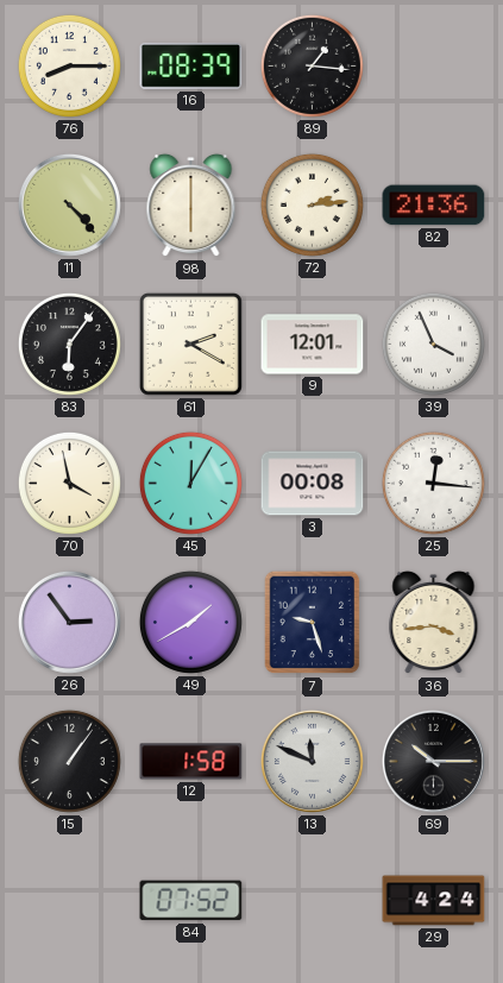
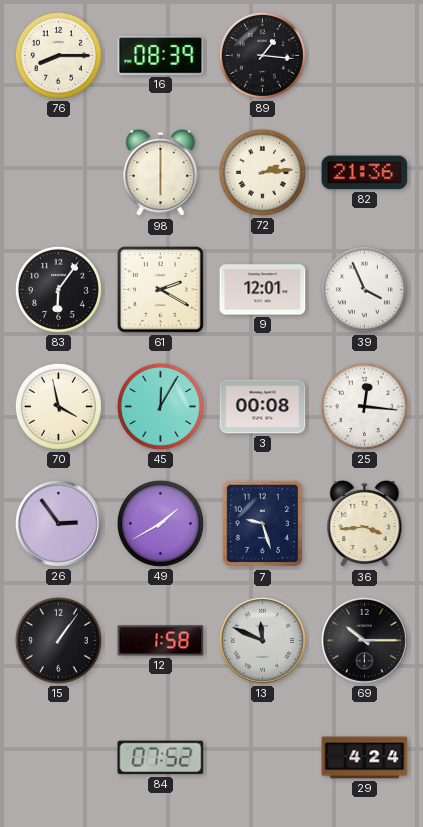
11: 4:23 -> none
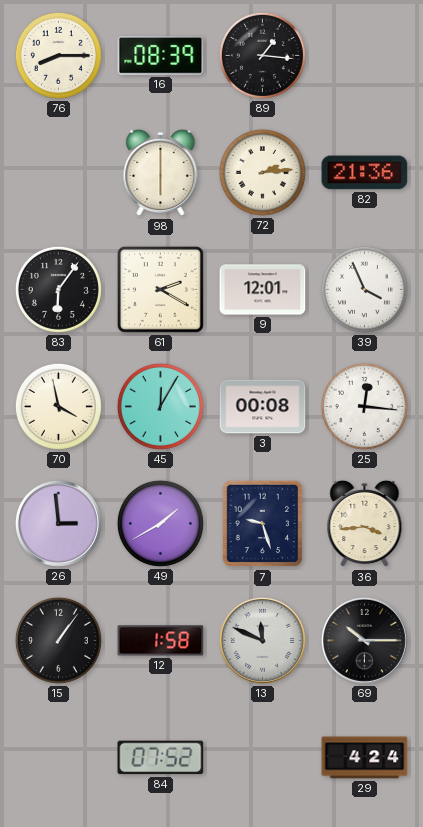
26: 2:54 -> 2:59
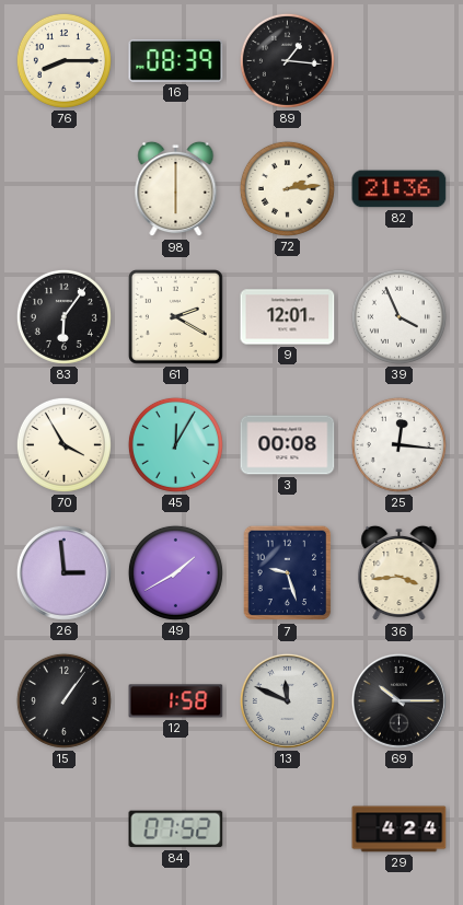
70: 3:58 -> 3:55
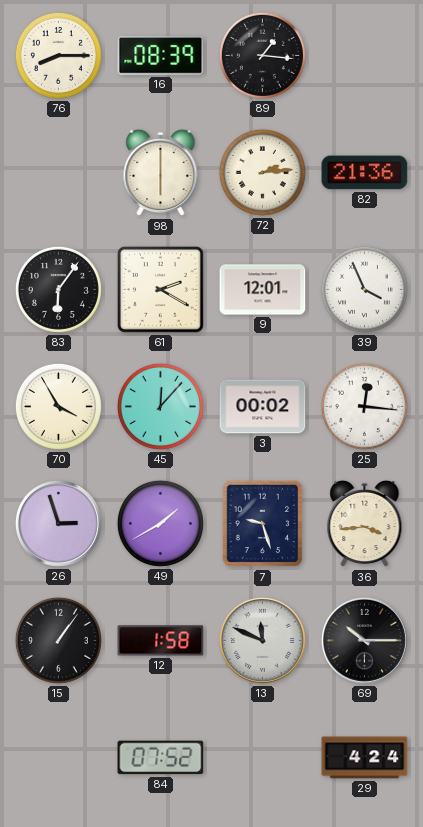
45: 12:05 -> 12:07
3: 00:08 -> 00:02
26: 2:59 -> 2:57
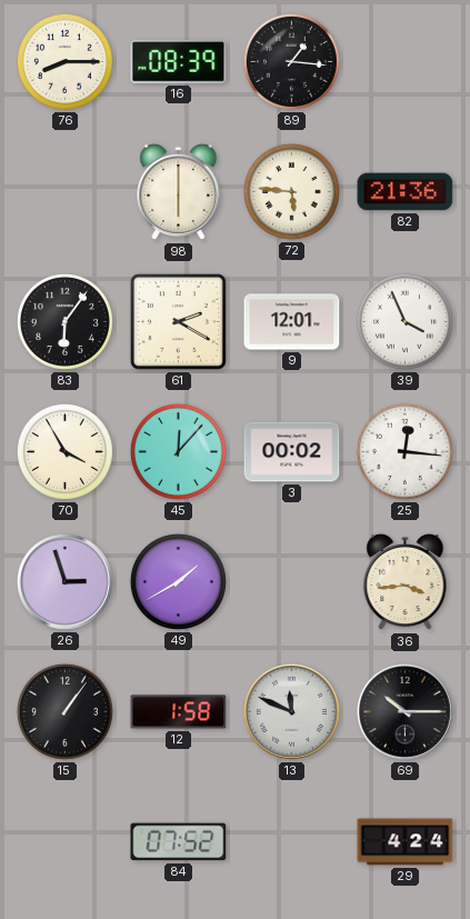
72: 2:14 -> 5:46
7: 9:27 -> none
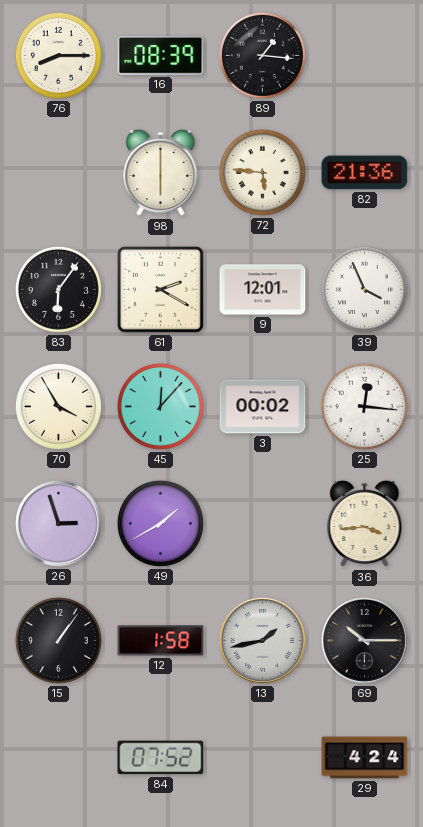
13: 11:49 -> 1:43
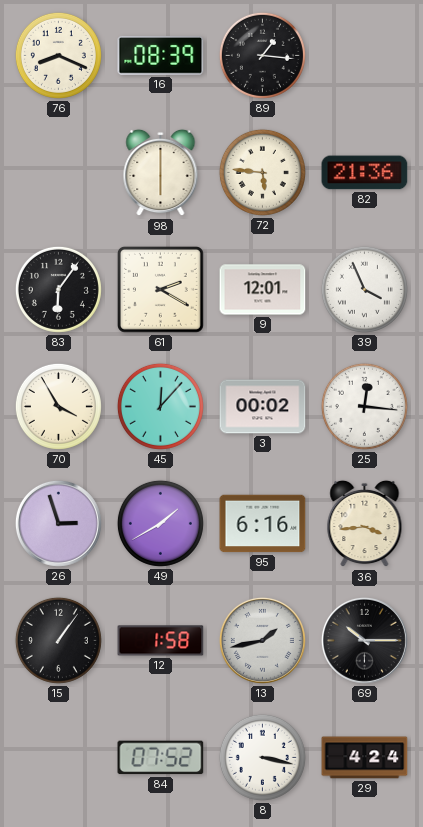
76: 8:15 -> 8:19
95: none -> 6:16
8: none -> 3:17
